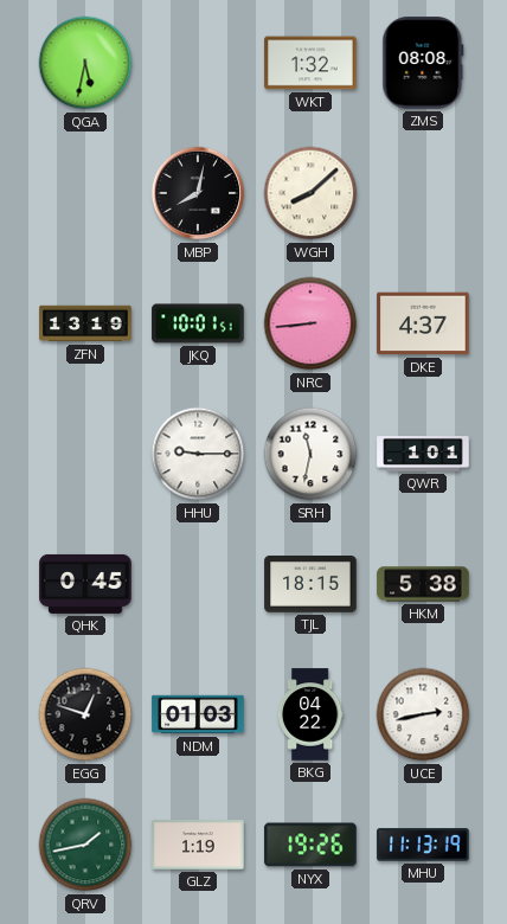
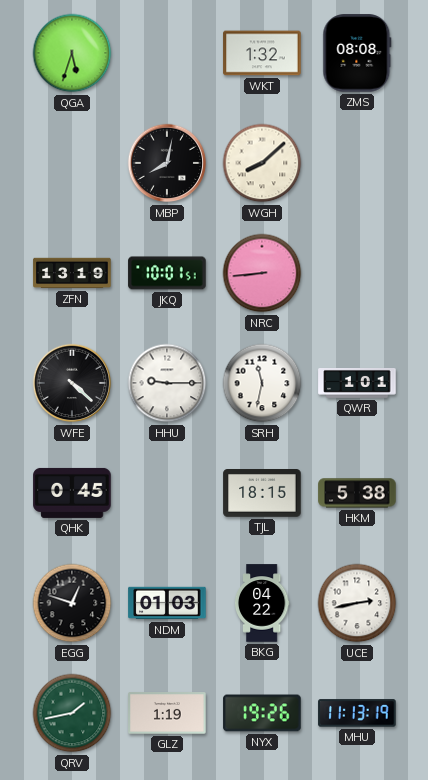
QGA: 5:32 -> 5:33
DKE: 4:37 -> none
WFE: none -> 4:22
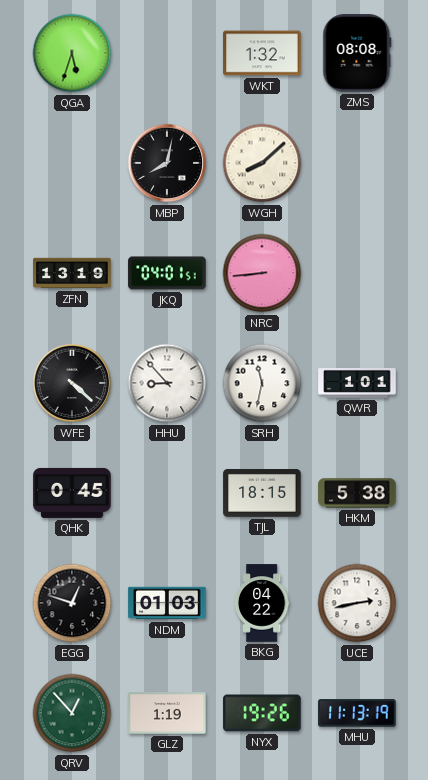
JKQ: 10:01 -> 04:01
HHU: 9:15 -> 8:53
QRV: 1:43 -> 12:53
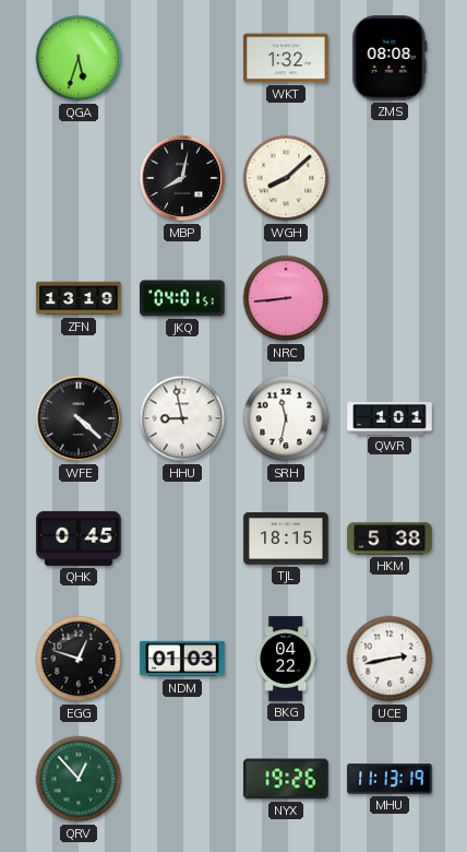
HHU: 8:53 -> 8:58
GLZ: 1:19 -> none
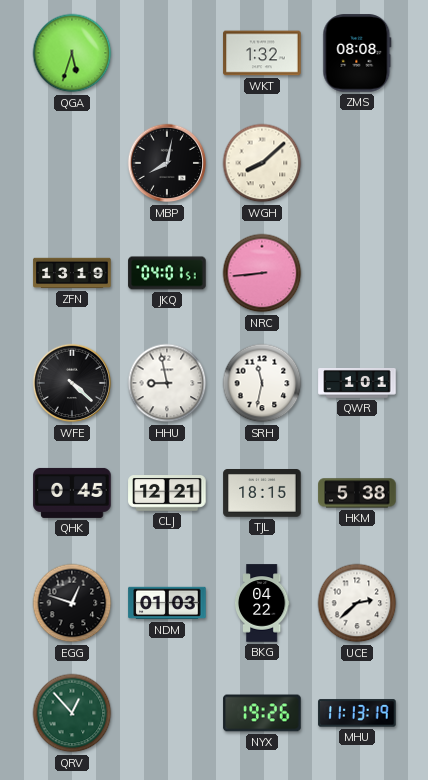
CLJ: none -> 12:21
UCE: 2:43 -> 2:38
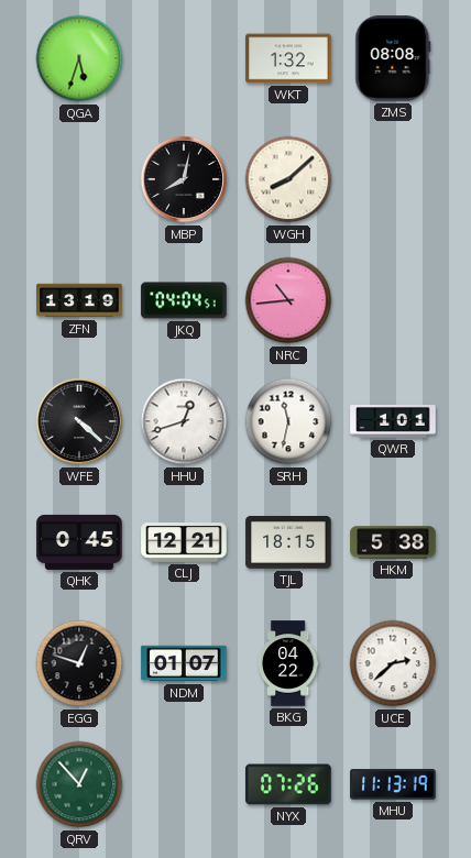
JKQ: 04:01 -> 04:04
NRC: 8:44 -> 10:44
HHU: 8:58 -> 12:42
NDM: 01:03 -> 01:07
NYX: 19:26 -> 07:26
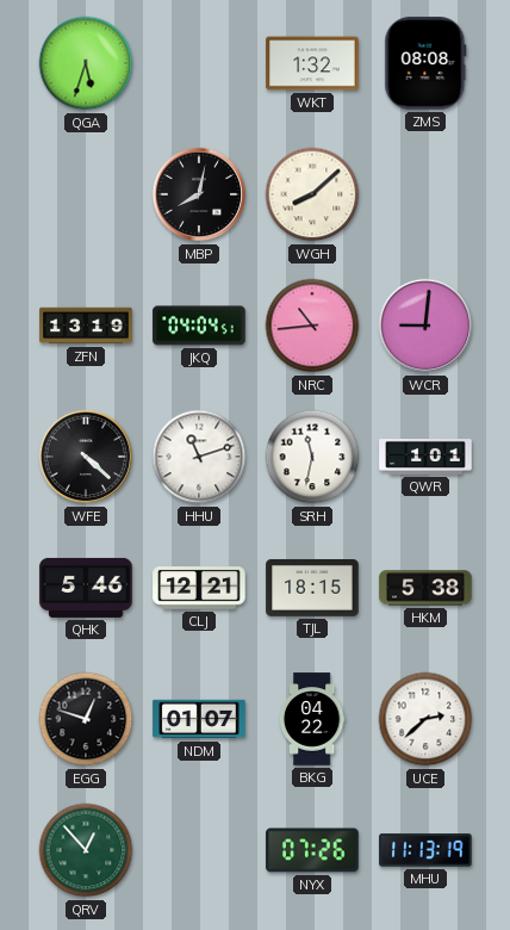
WCR: none -> 9:01
HHU: 12:42 -> 11:12
QHK: 0:45 -> 5:46
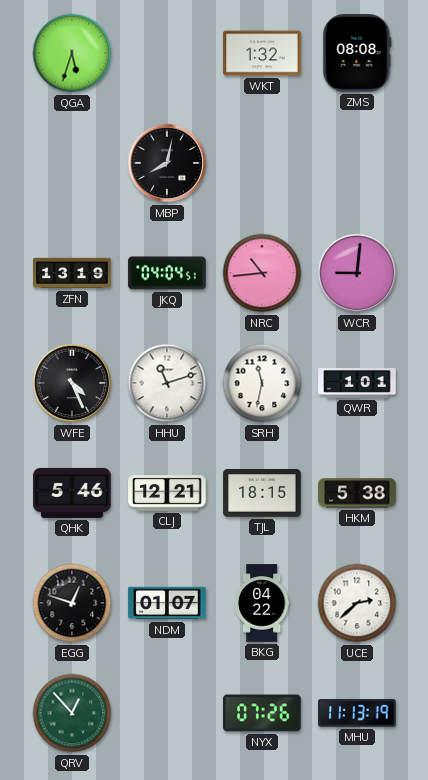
WGH: 8:08 -> none
WFE: 4:22 -> 4:26
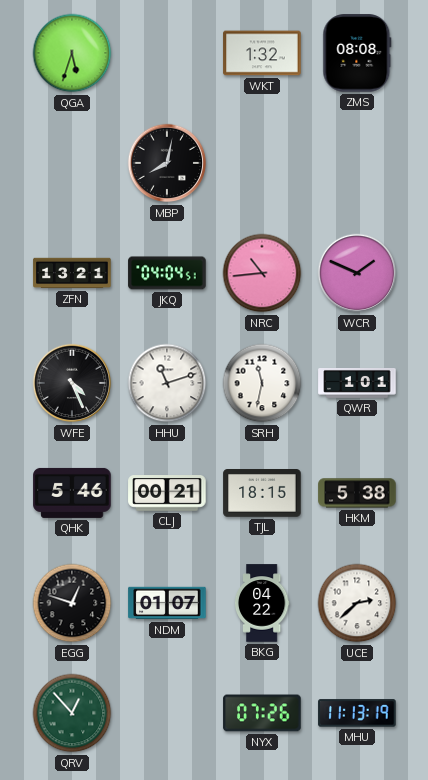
ZFN: 13:19 -> 13:21
WCR: 9:01 -> 1:49
CLJ: 12:21 -> 00:21
